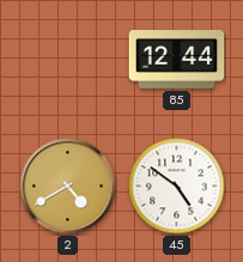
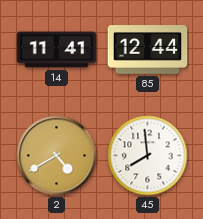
14: none -> 11:41
45: 4:51 -> 7:59
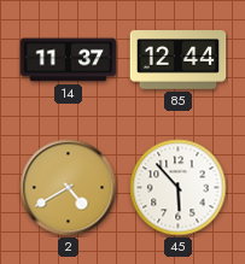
14: 11:41 -> 11:37
45: 7:59 -> 5:53
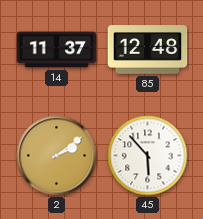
85: 12:44 -> 12:48
2: 4:40 -> 2:09
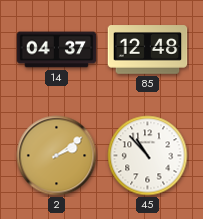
14: 11:37 -> 04:37
45: 5:53 -> 10:53
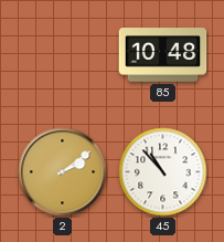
14: 04:37 -> none
85: 12:48 -> 10:48
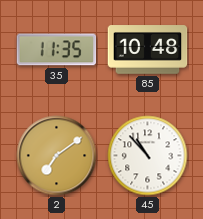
35: none -> 11:35
2: 2:09 -> 7:09
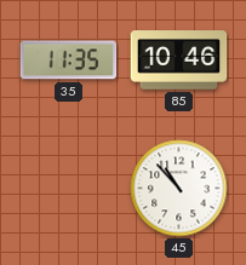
85: 10:48 -> 10:46
2: 7:09 -> none
